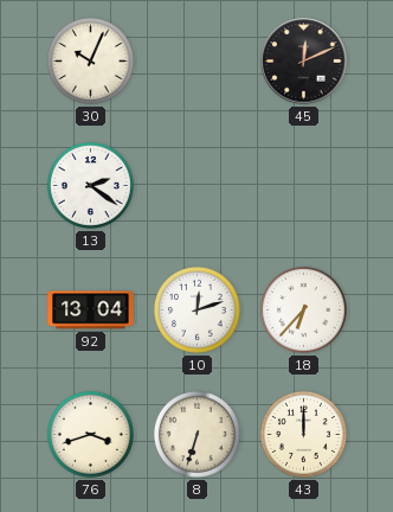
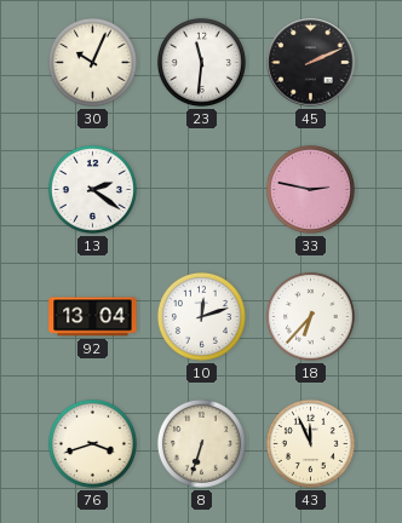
23: none -> 11:31
45: 12:11 -> 2:11
33: none -> 2:47
43: 12:00 -> 11:56
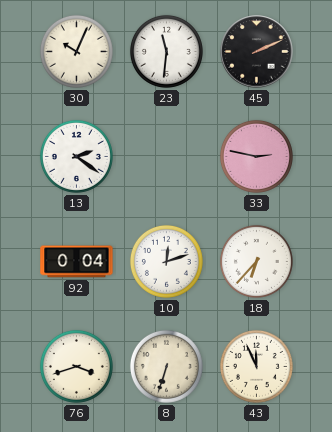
92: 13:04 -> 0:04
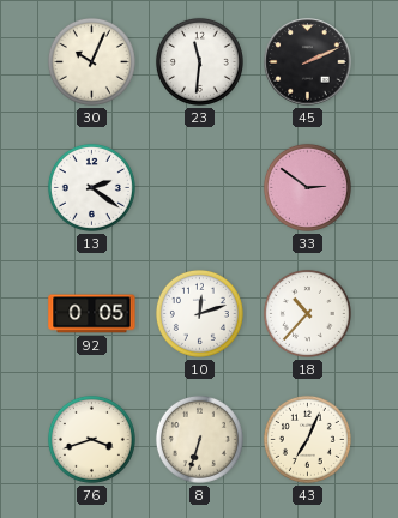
33: 2:47 -> 2:51
92: 0:04 -> 0:05
18: 6:37 -> 10:37
43: 11:56 -> 7:04
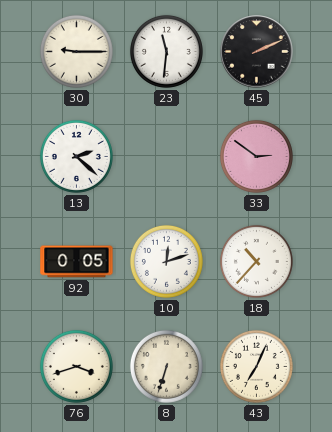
30: 10:04 -> 9:15
13: 2:21 -> 2:22
